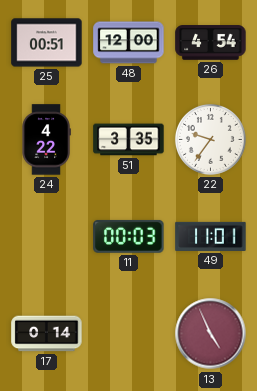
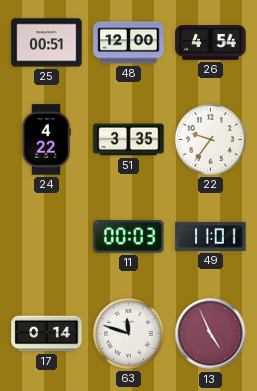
63: none -> 11:48
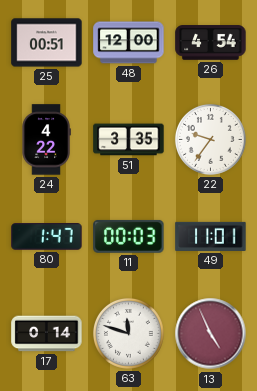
80: none -> 1:47
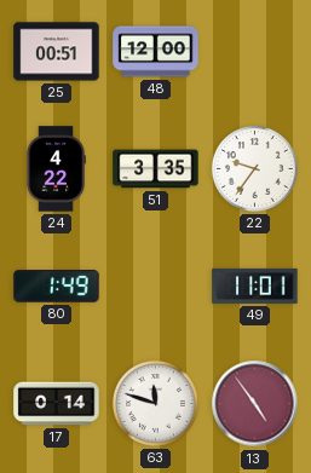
26: 4:54 -> none
80: 1:47 -> 1:49
11: 00:03 -> none
13: 4:56 -> 4:54
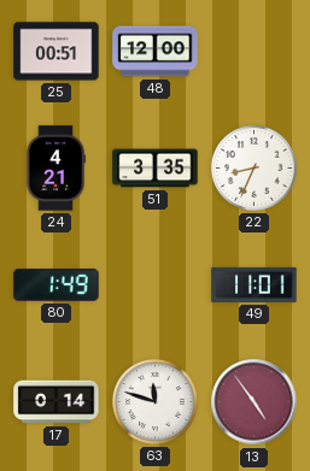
24: 4:22 -> 4:21
22: 9:36 -> 8:34
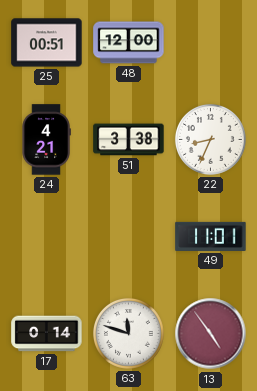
51: 3:35 -> 3:38
80: 1:49 -> none
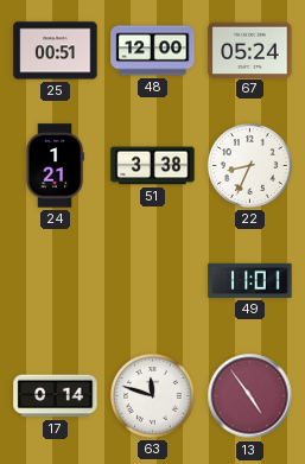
67: none -> 05:24
24: 4:21 -> 1:21
